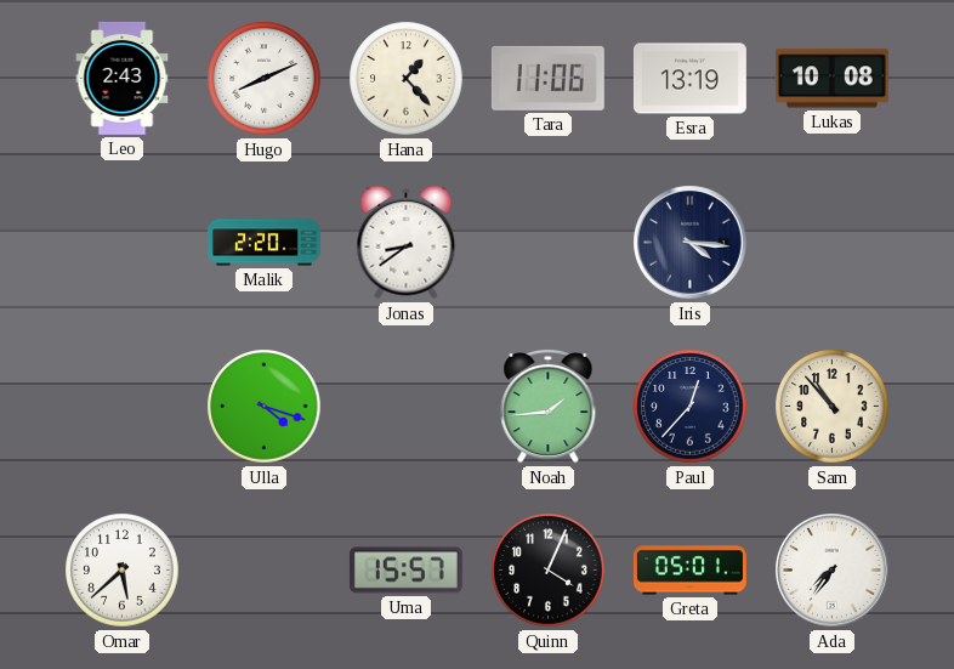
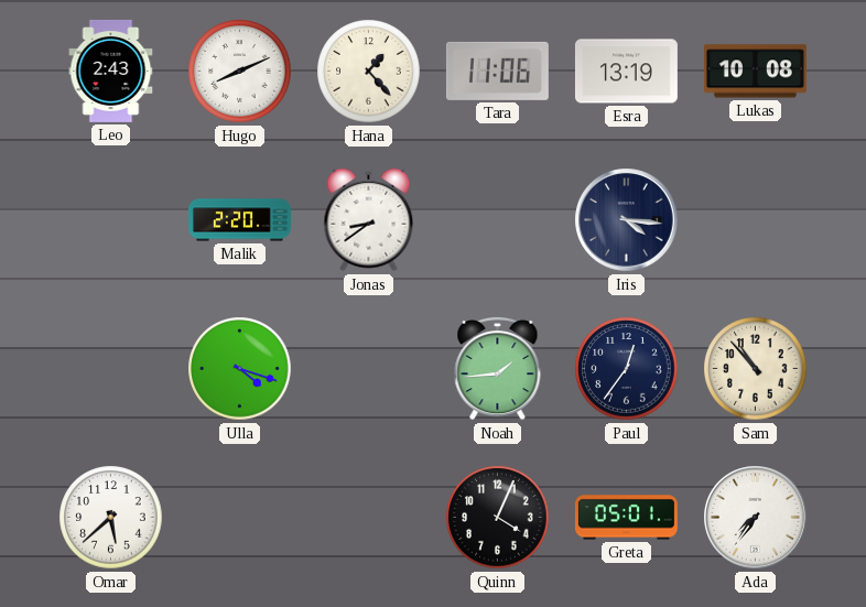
Paul: 12:37 -> 12:36
Uma: 15:57 -> none
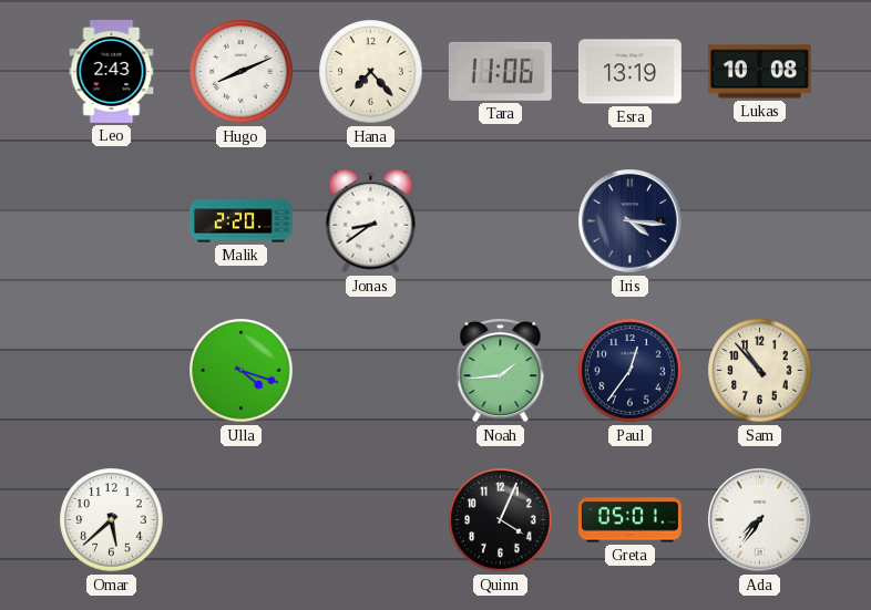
Hana: 1:23 -> 7:23
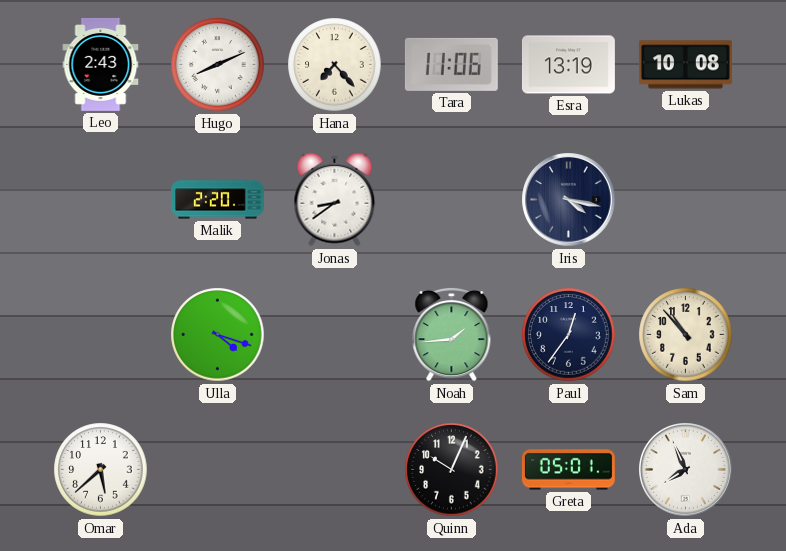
Iris: 4:16 -> 4:17
Quinn: 4:04 -> 10:04
Ada: 7:36 -> 7:56
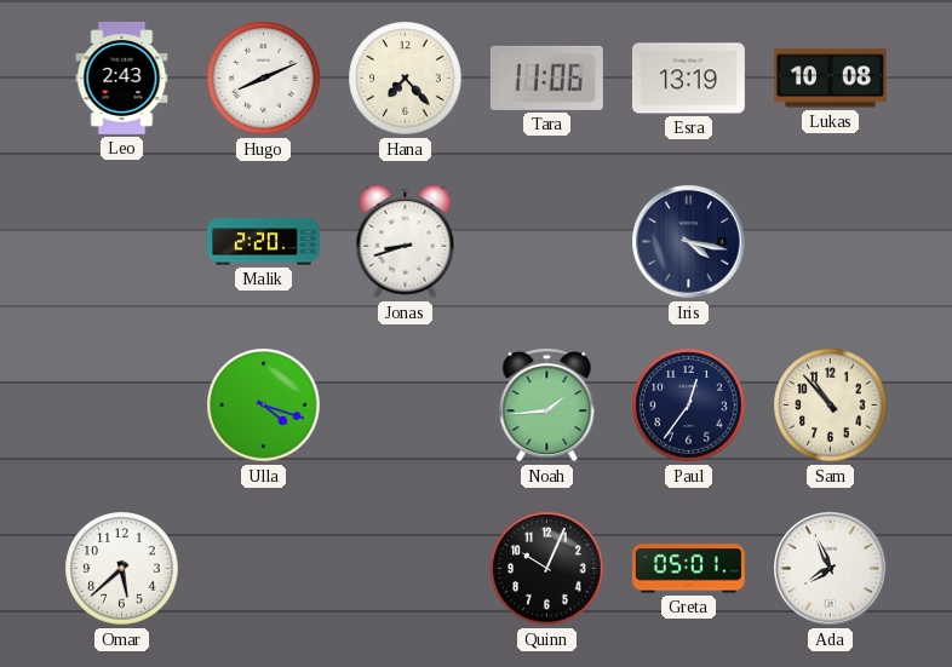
Jonas: 8:39 -> 8:42
